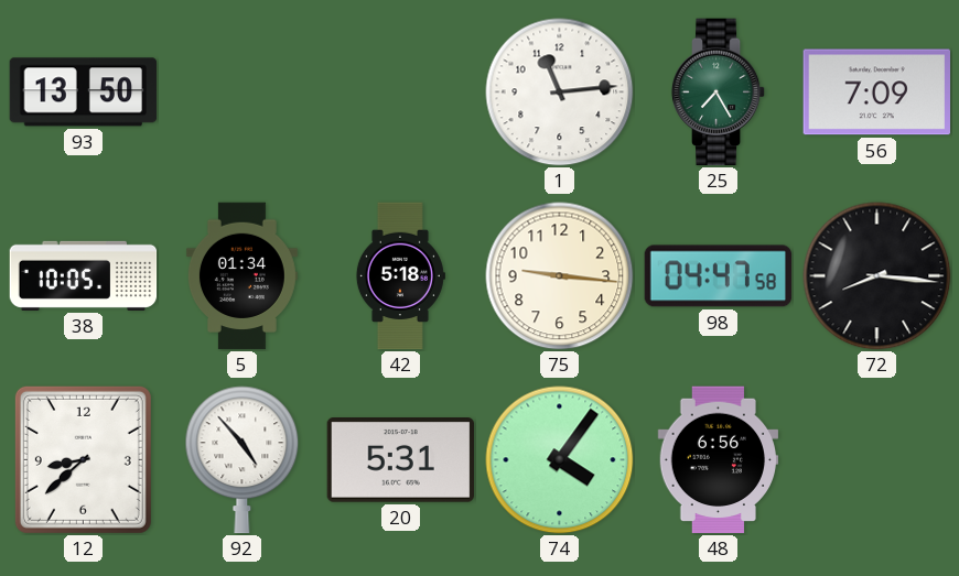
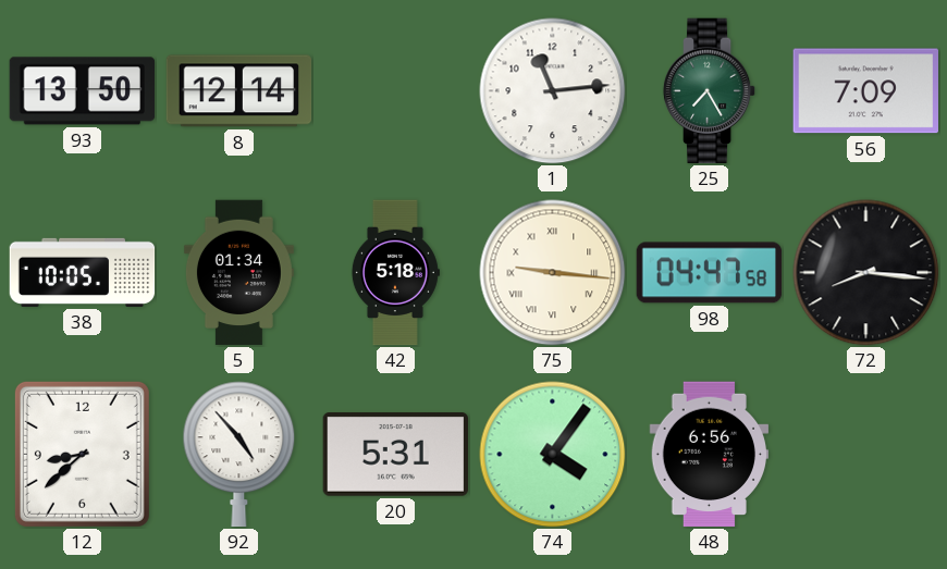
8: none -> 12:14
75 numerals: Arabic -> Roman
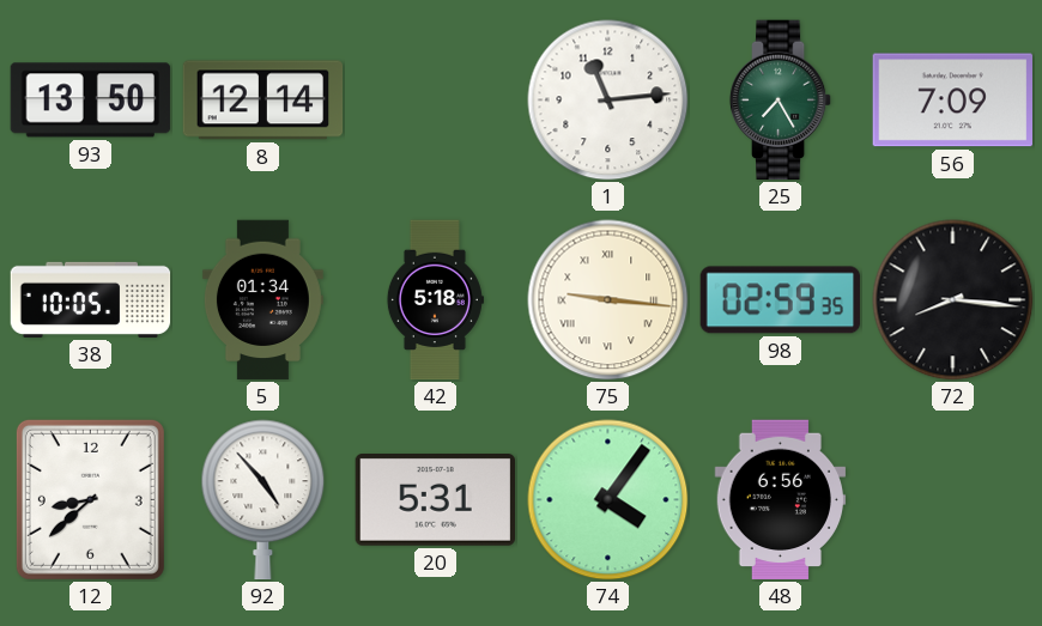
98: 04:47 -> 02:59
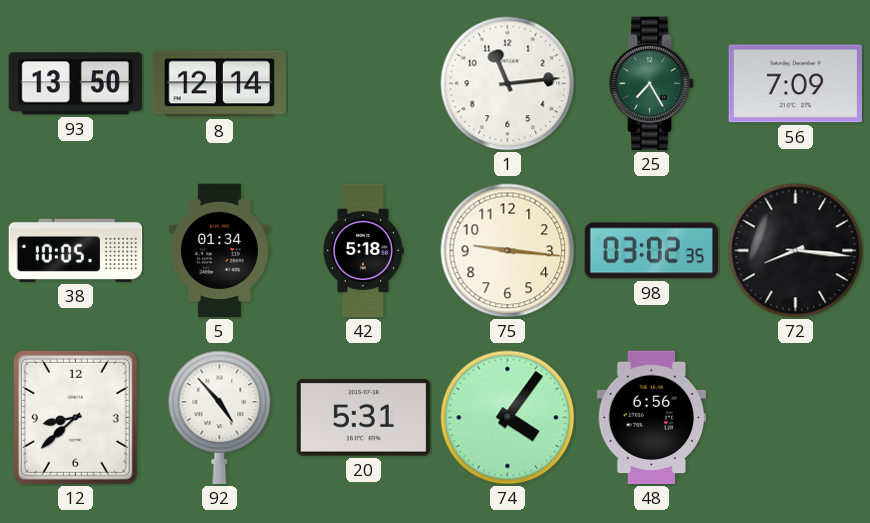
75 numerals: Roman -> Arabic
98: 02:59 -> 03:02
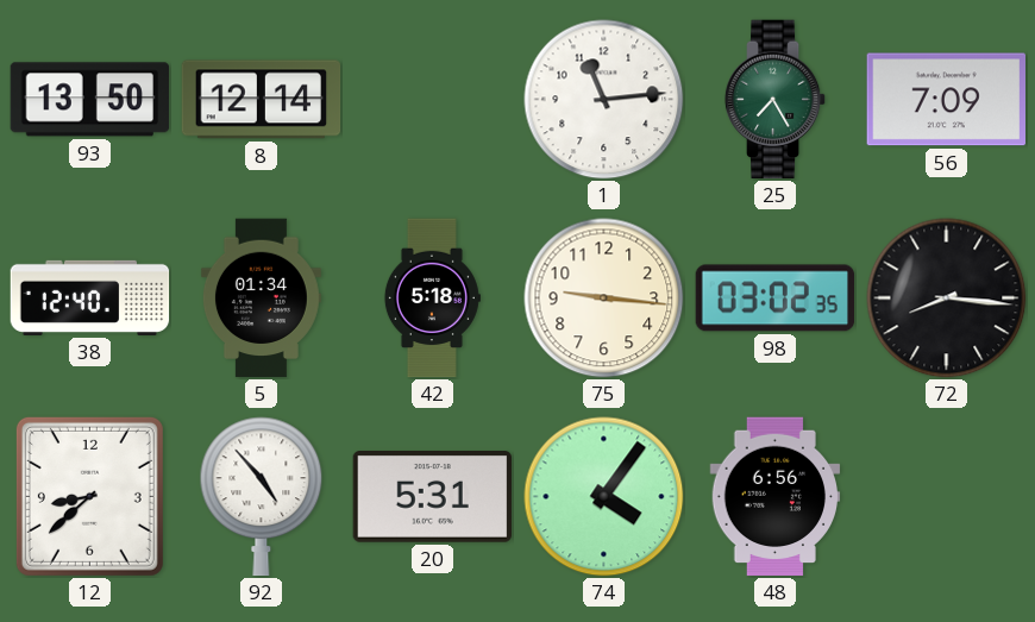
38: 10:05 -> 12:40
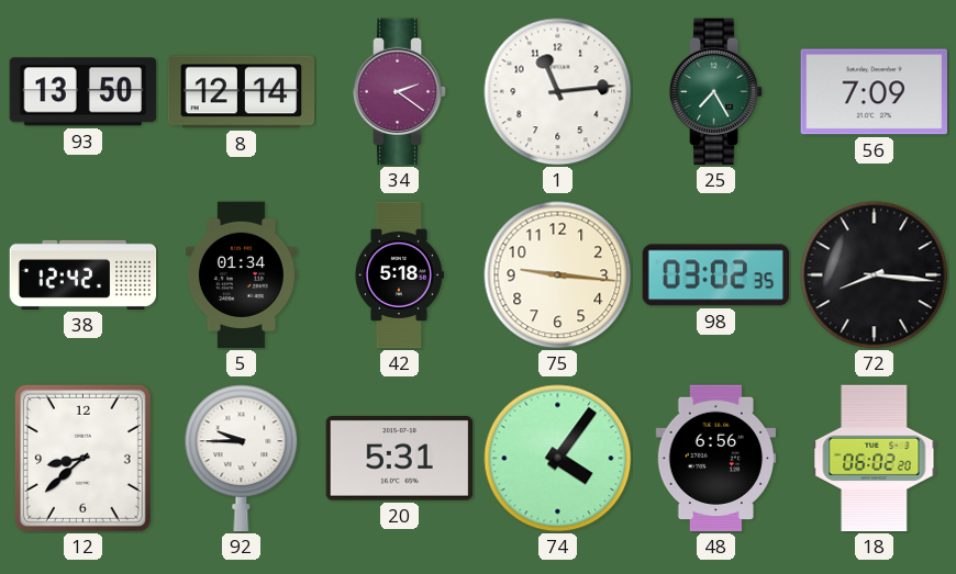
34: none -> 2:21
38: 12:40 -> 12:42
92: 4:53 -> 9:45
18: none -> 06:02
